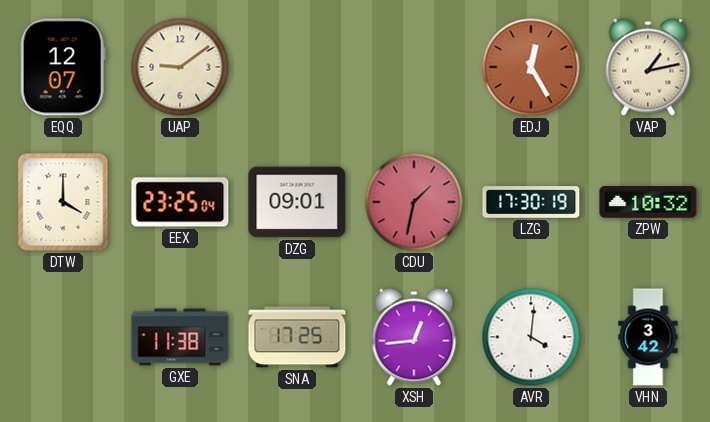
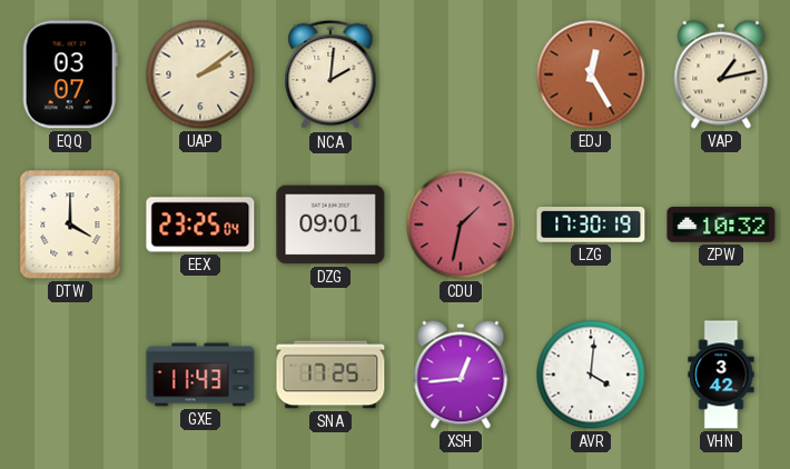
EQQ: 12:07 -> 03:07
UAP: 9:09 -> 2:09
NCA: none -> 2:01
GXE: 11:38 -> 11:43
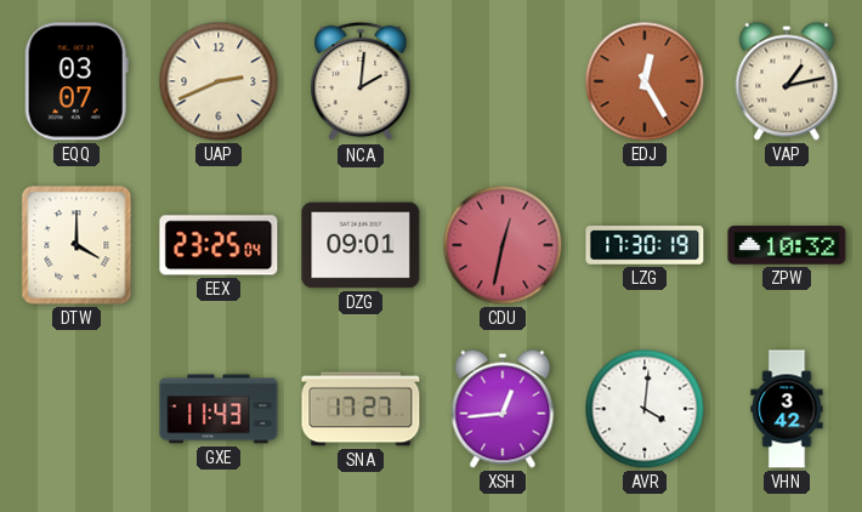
UAP: 2:09 -> 2:41
CDU: 1:32 -> 12:32
SNA: 17:25 -> 17:27
